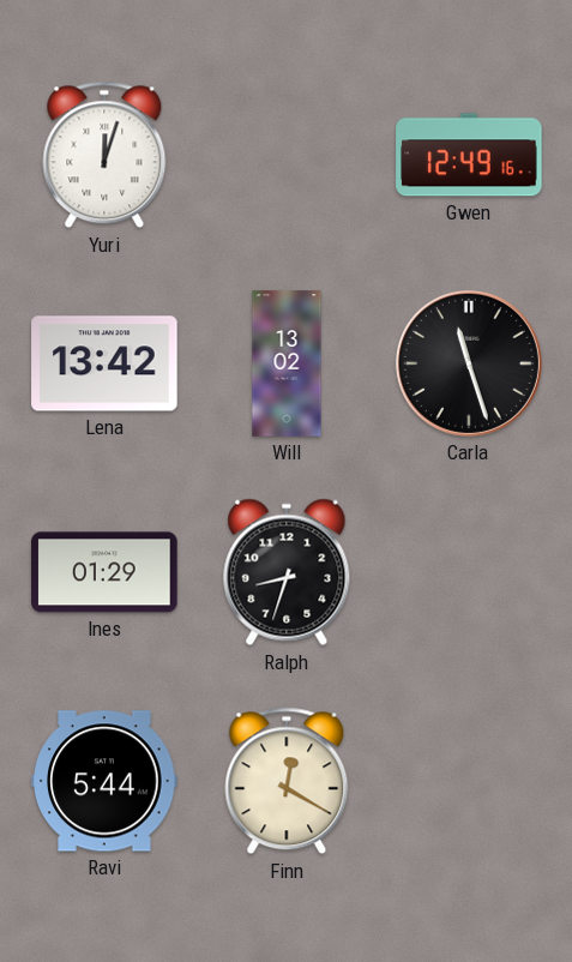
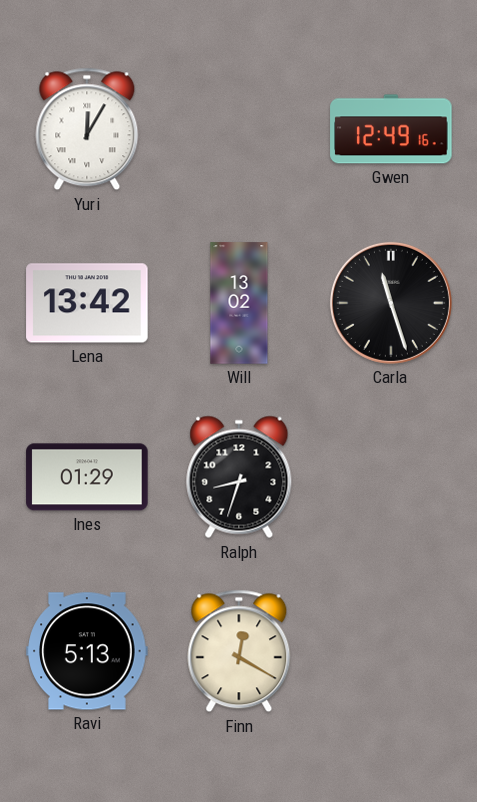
Yuri: 12:03 -> 12:05
Ravi: 5:44 -> 5:13
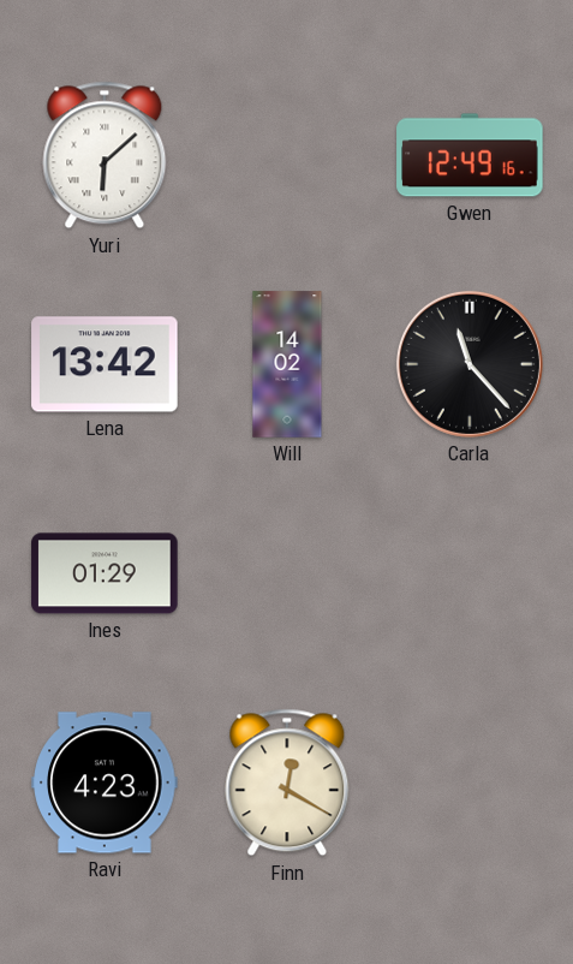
Yuri: 12:05 -> 6:08
Will: 13:02 -> 14:02
Carla: 11:27 -> 11:23
Ralph: 8:33 -> none
Ravi: 5:13 -> 4:23
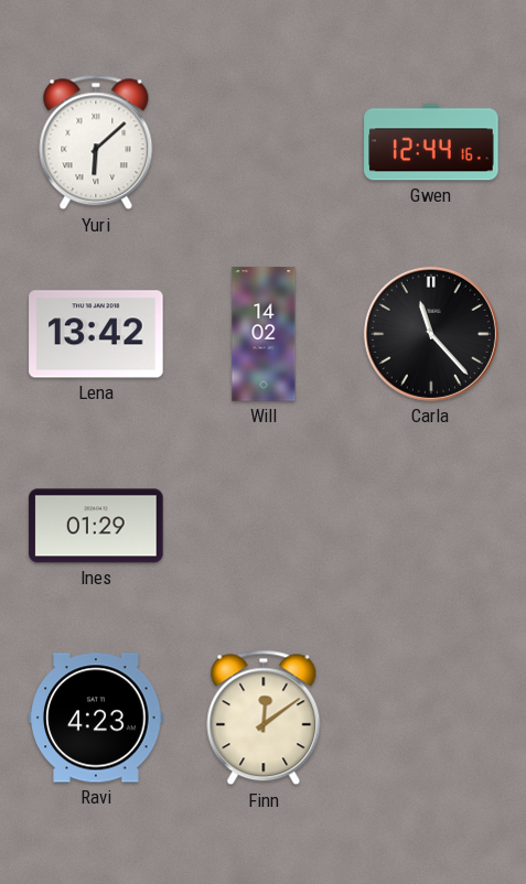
Gwen: 12:49 -> 12:44
Finn: 12:20 -> 12:09
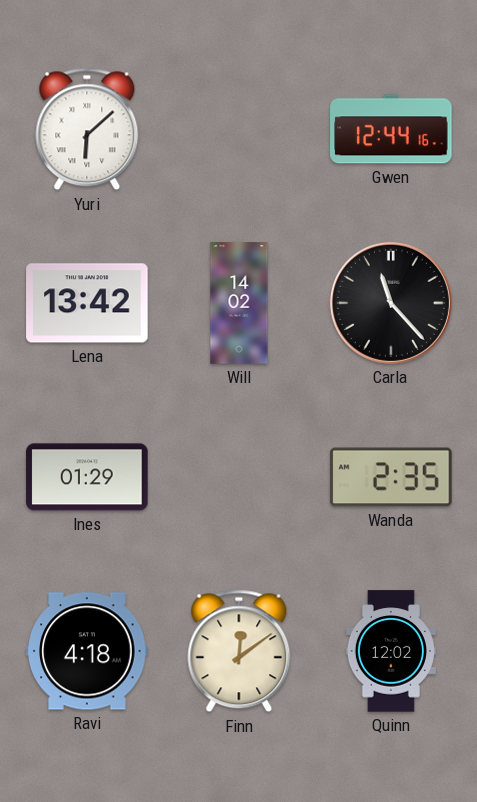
Wanda: none -> 2:35
Ravi: 4:23 -> 4:18
Quinn: none -> 12:02
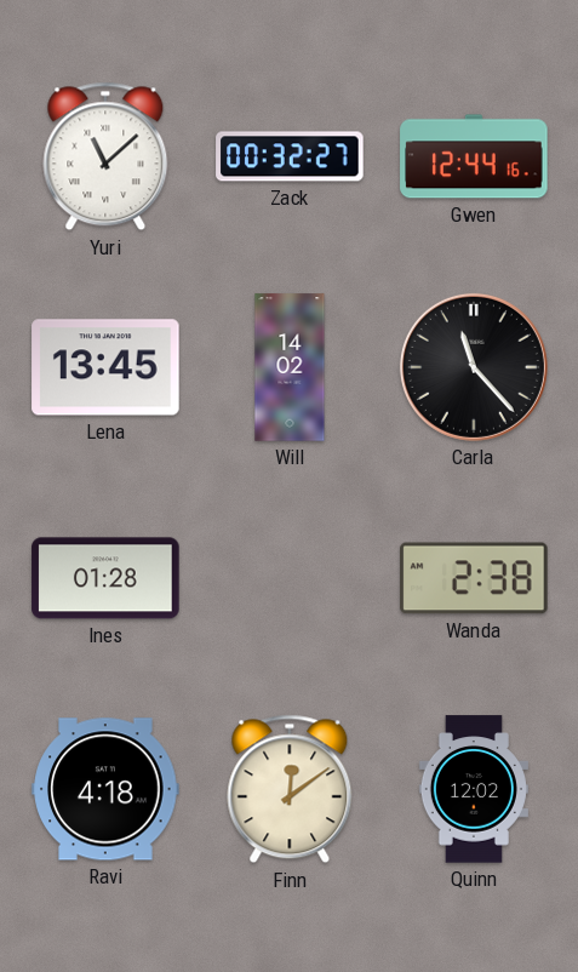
Yuri: 6:08 -> 11:08
Zack: none -> 00:32
Lena: 13:42 -> 13:45
Ines: 01:29 -> 01:28
Wanda: 2:35 -> 2:38
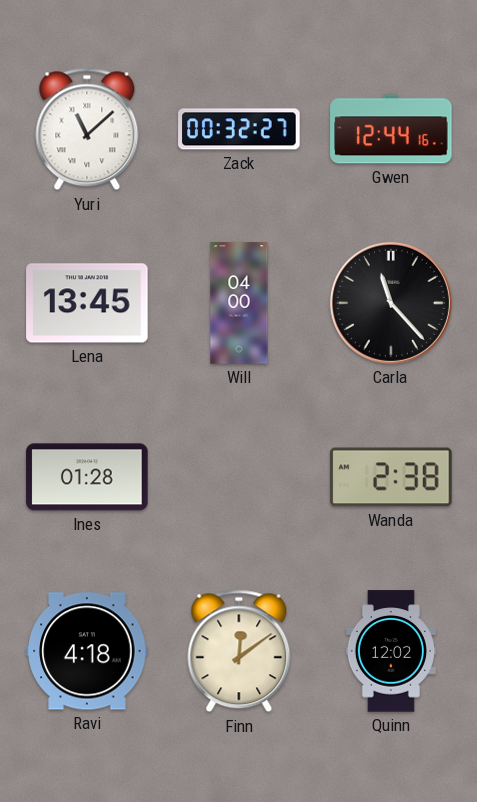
Will: 14:02 -> 04:00
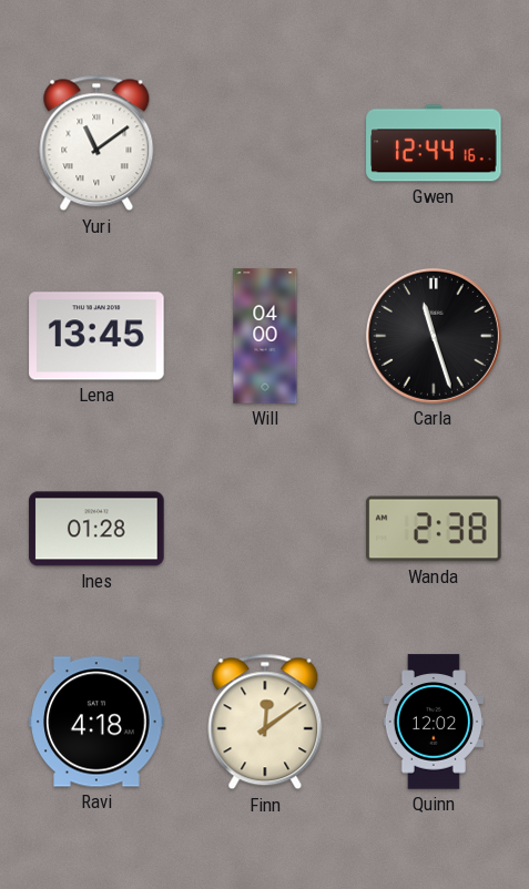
Yuri: 11:08 -> 11:09
Zack: 00:32 -> none
Carla: 11:23 -> 11:27
